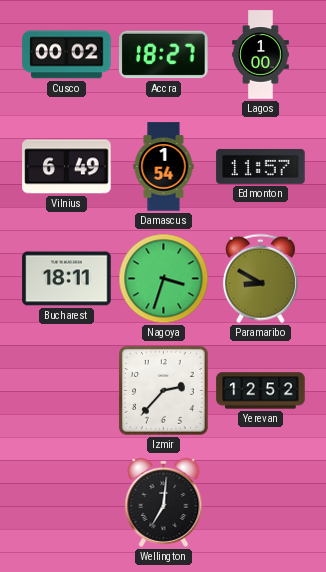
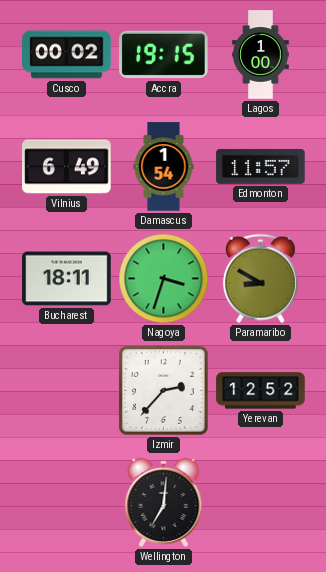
Accra: 18:27 -> 19:15
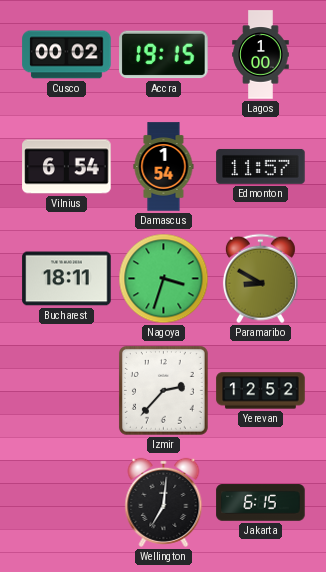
Vilnius: 6:49 -> 6:54
Jakarta: none -> 6:15
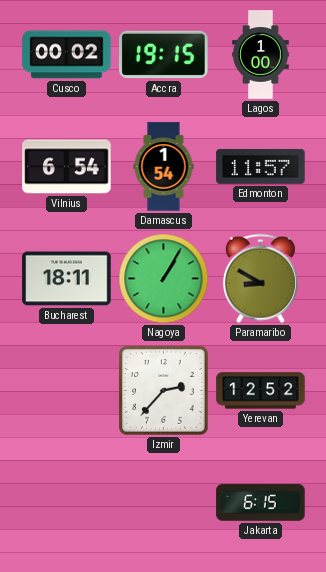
Nagoya: 3:33 -> 1:05
Wellington: 7:01 -> none
